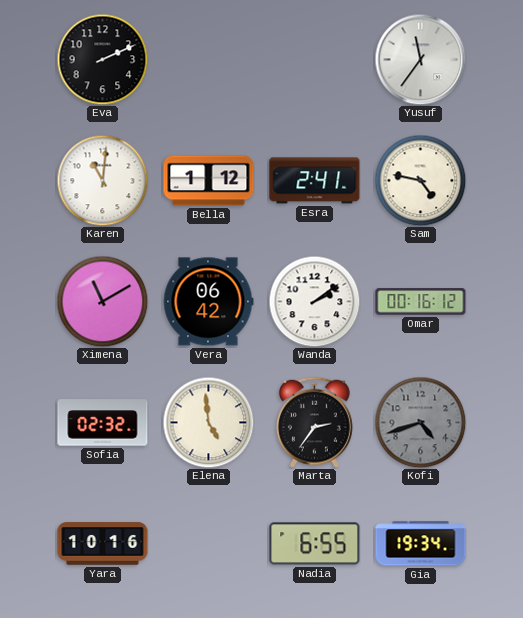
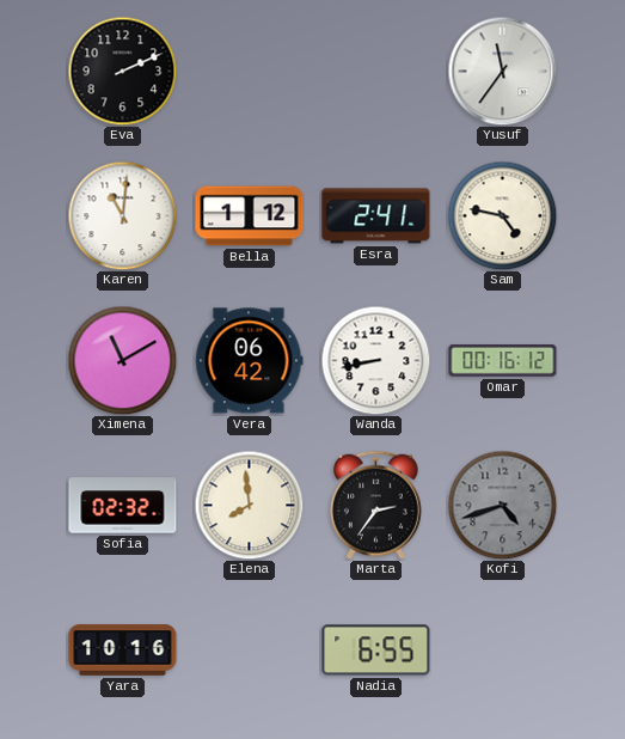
Wanda: 2:09 -> 8:43
Elena: 4:59 -> 7:59
Gia: 19:34 -> none
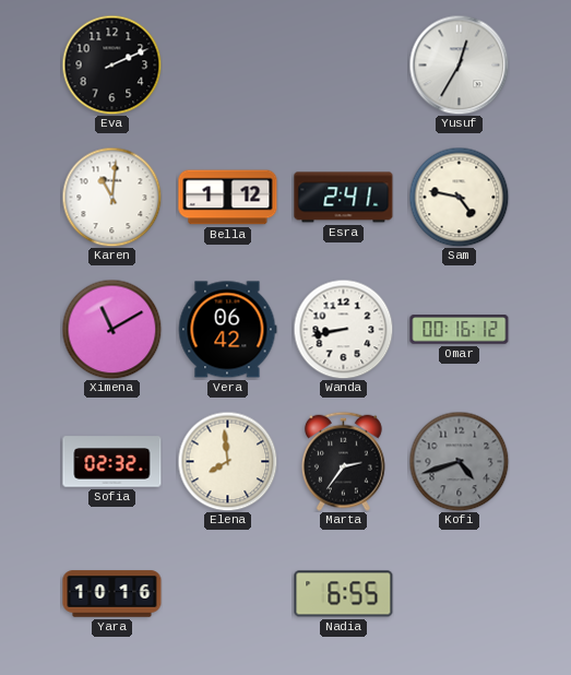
Yusuf: 11:36 -> 12:35
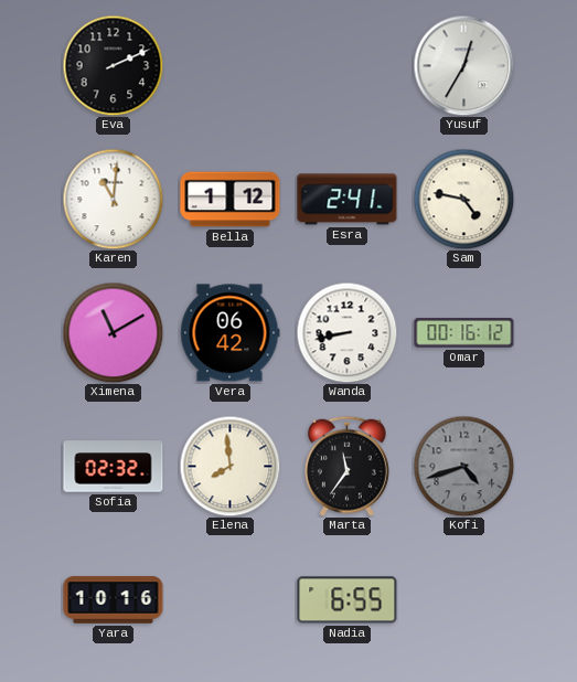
Marta: 2:36 -> 11:36
